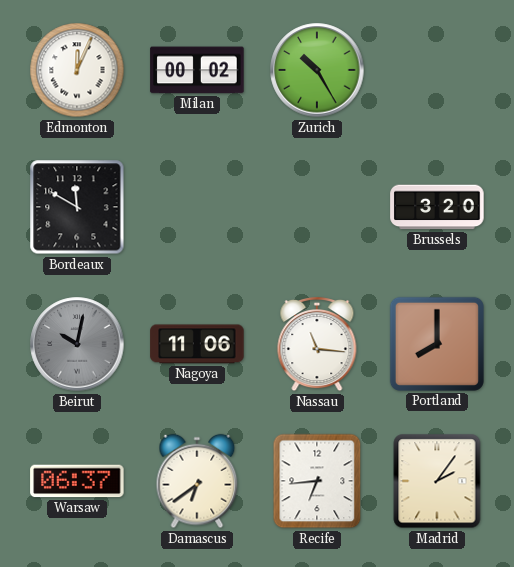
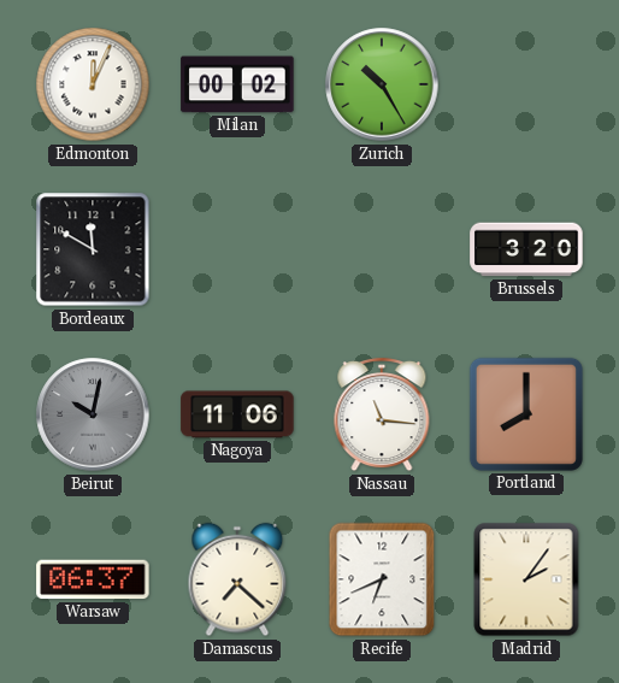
Damascus: 6:39 -> 7:22
Recife: 6:44 -> 6:41
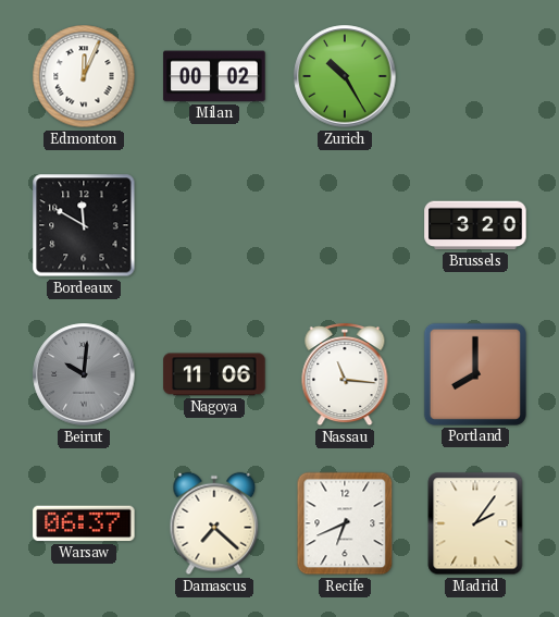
Beirut: 10:02 -> 10:01
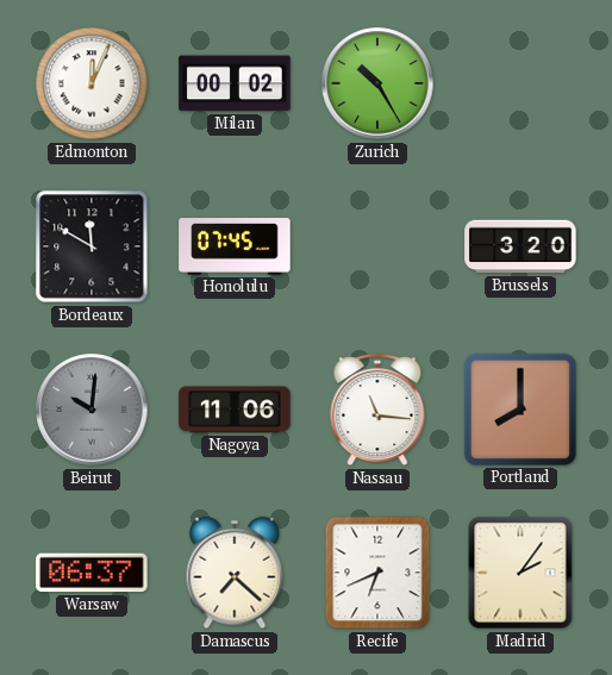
Honolulu: none -> 07:45
